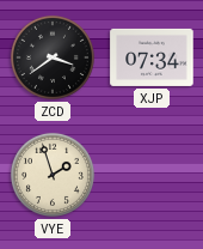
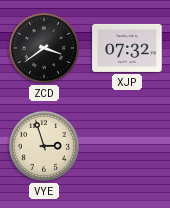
XJP: 07:34 -> 07:32
VYE: 1:57 -> 2:57
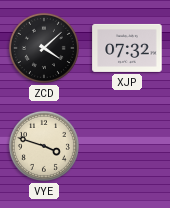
ZCD: 3:39 -> 4:08
VYE: 2:57 -> 3:48
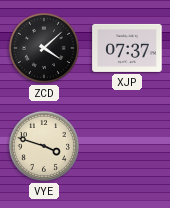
XJP: 07:32 -> 07:37
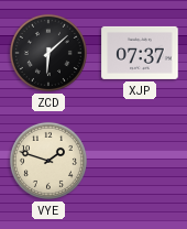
ZCD: 4:08 -> 6:08
VYE: 3:48 -> 1:48
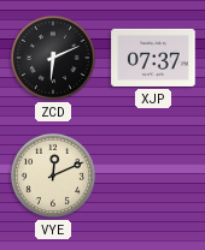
ZCD: 6:08 -> 6:11
VYE: 1:48 -> 12:11
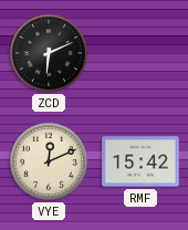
XJP: 07:37 -> none
RMF: none -> 15:42
